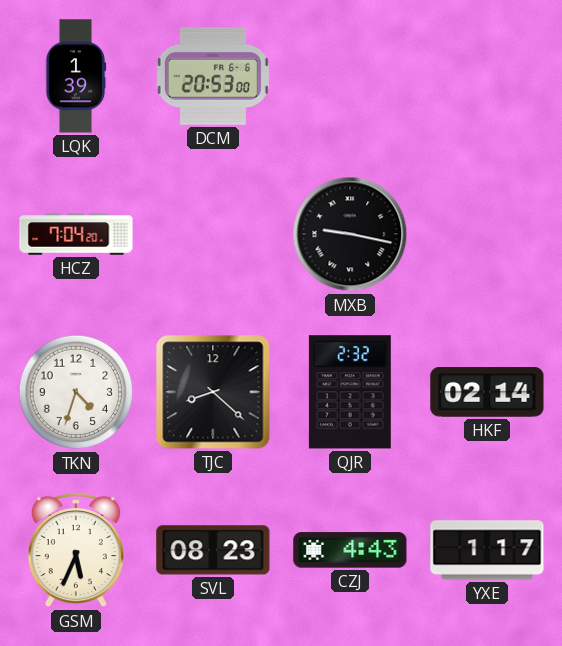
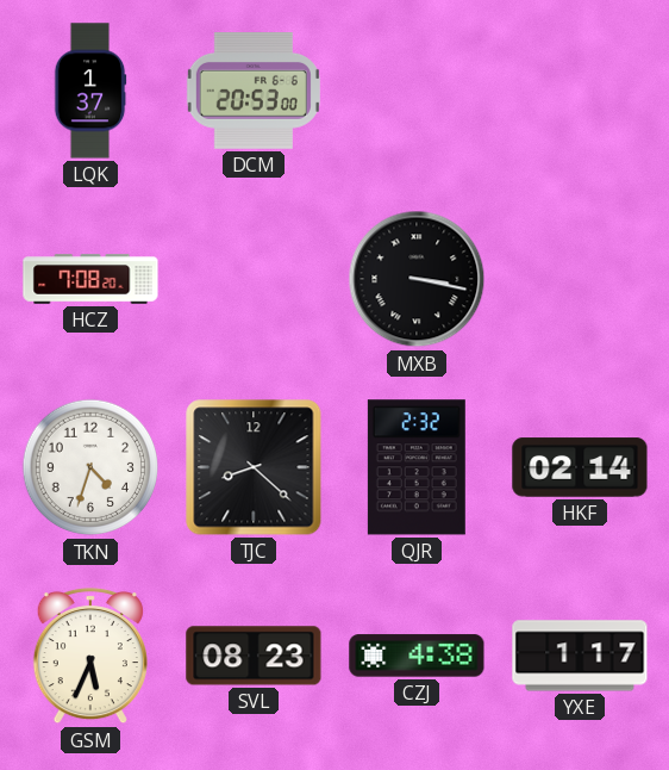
LQK: 1:39 -> 1:37
HCZ: 7:04 -> 7:08
MXB: 9:17 -> 3:17
CZJ: 4:43 -> 4:38
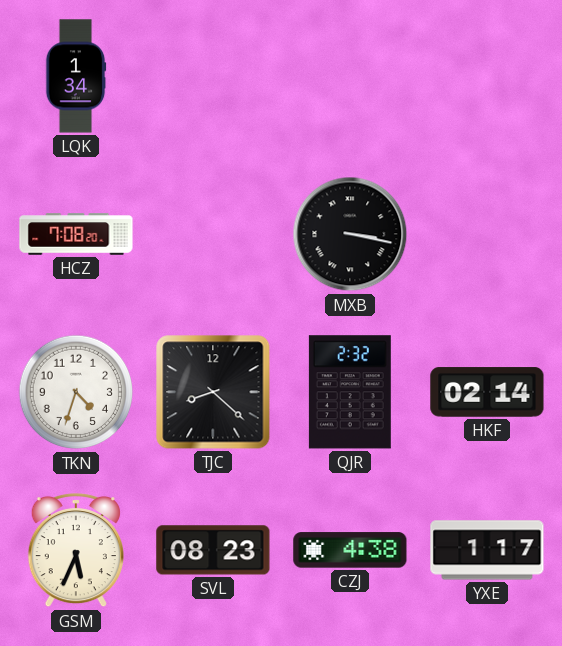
LQK: 1:37 -> 1:34
DCM: 20:53 -> none
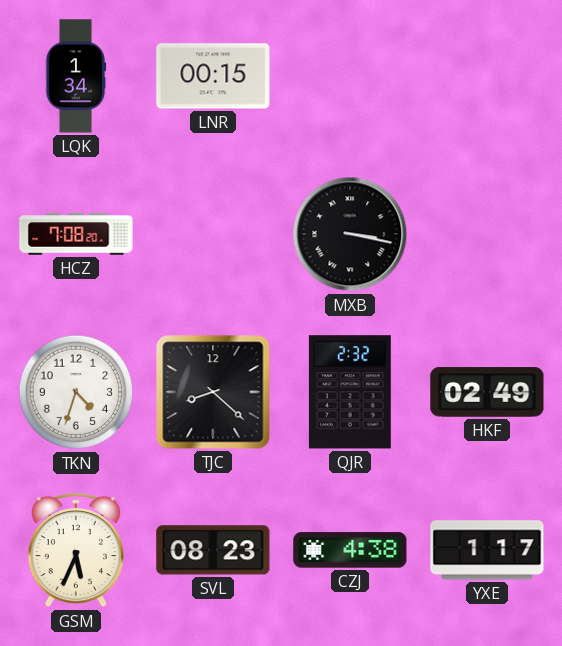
LNR: none -> 00:15
HKF: 02:14 -> 02:49
